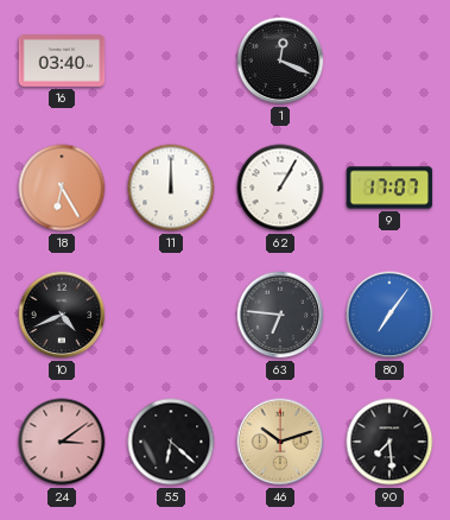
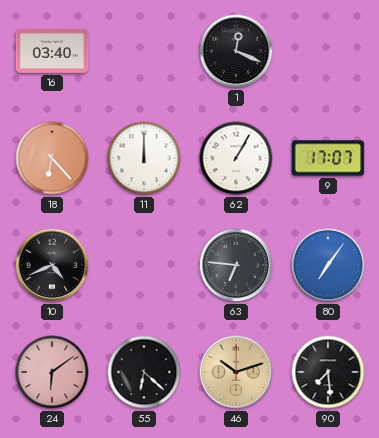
18: 6:25 -> 6:23
24: 3:09 -> 6:09
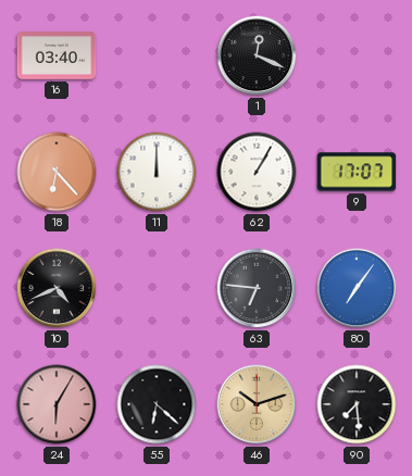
24: 6:09 -> 6:05
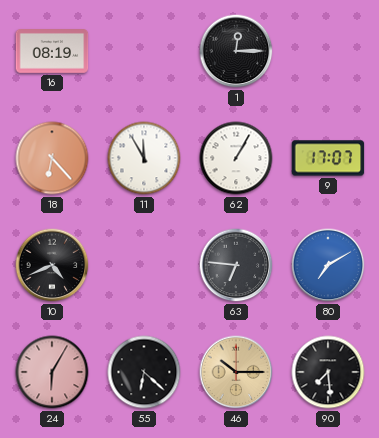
16: 03:40 -> 08:19
1: 12:19 -> 12:15
11: 12:00 -> 11:55
80: 7:06 -> 7:10
46: 10:12 -> 10:15
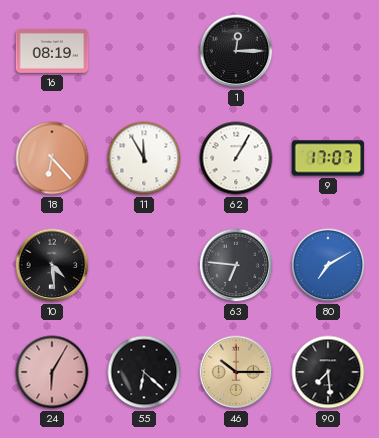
10: 4:41 -> 4:29
